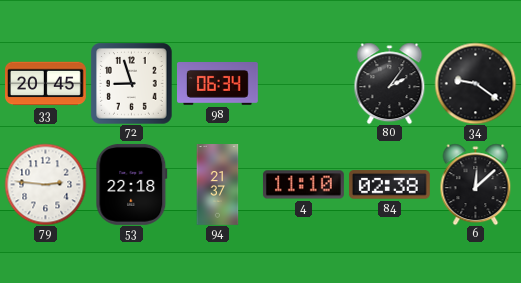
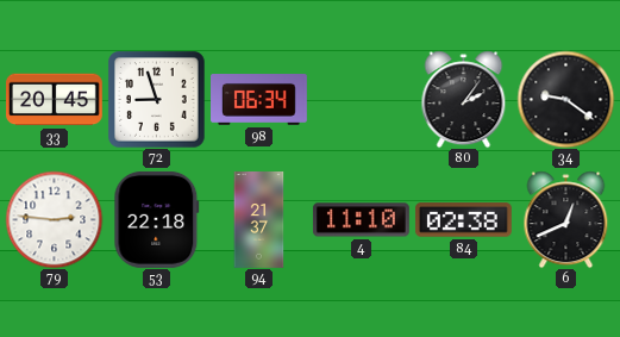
6: 12:08 -> 12:41
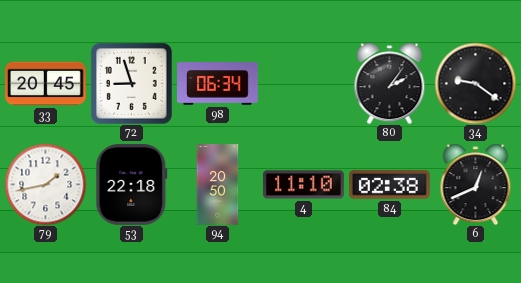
79: 2:46 -> 1:43
94: 21:37 -> 20:50
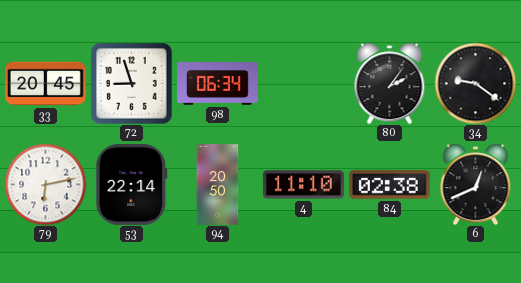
79: 1:43 -> 6:13
53: 22:18 -> 22:14
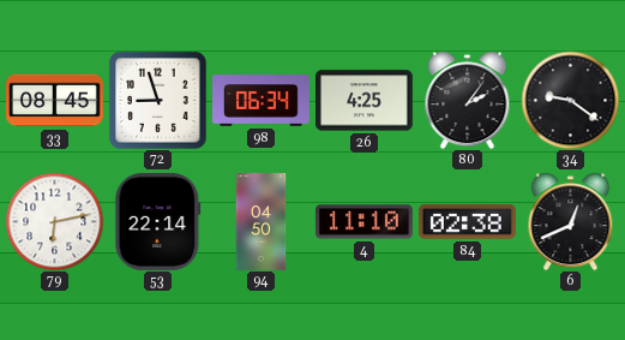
33: 20:45 -> 08:45
26: none -> 4:25
94: 20:50 -> 04:50
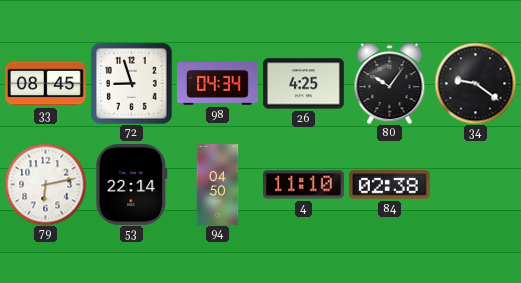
98: 06:34 -> 04:34
80: 2:06 -> 10:06
6: 12:41 -> none
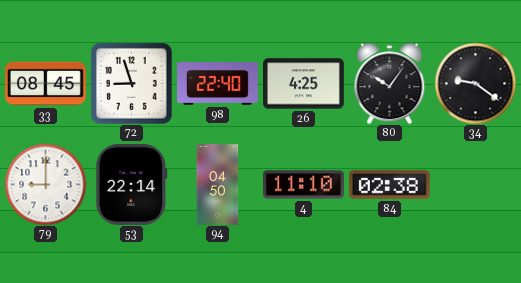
98: 04:34 -> 22:40
79: 6:13 -> 9:00
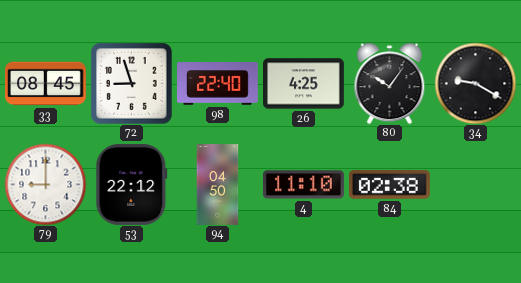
34: 9:21 -> 9:20
53: 22:14 -> 22:12
